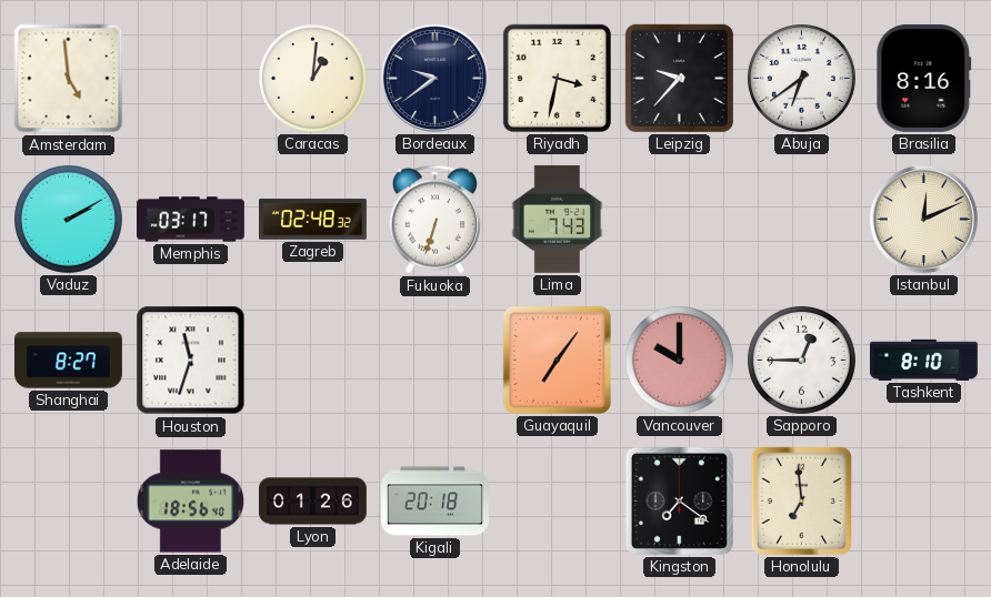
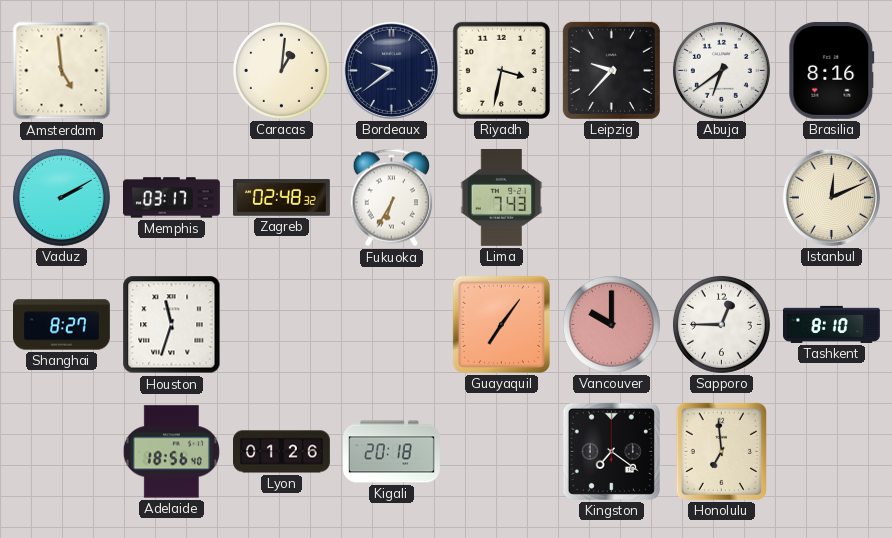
Fukuoka: 6:33 -> 6:35
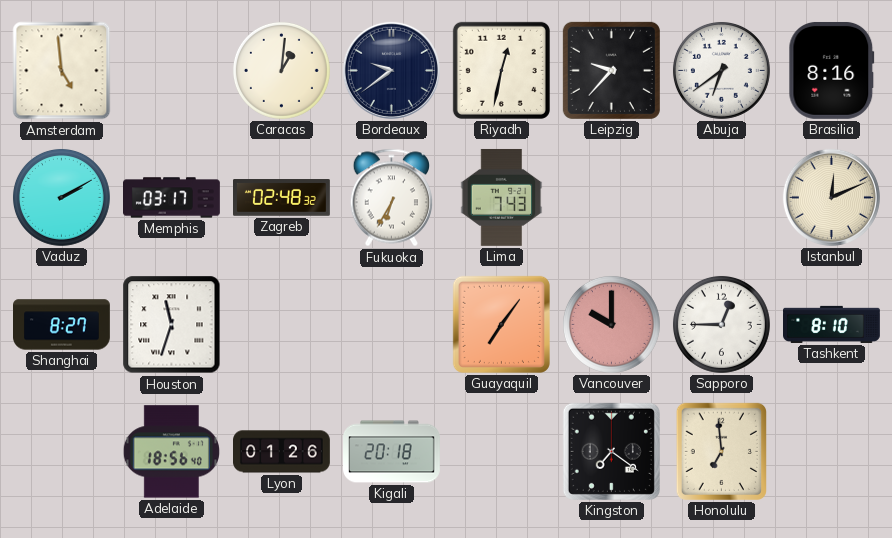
Riyadh: 3:32 -> 12:32
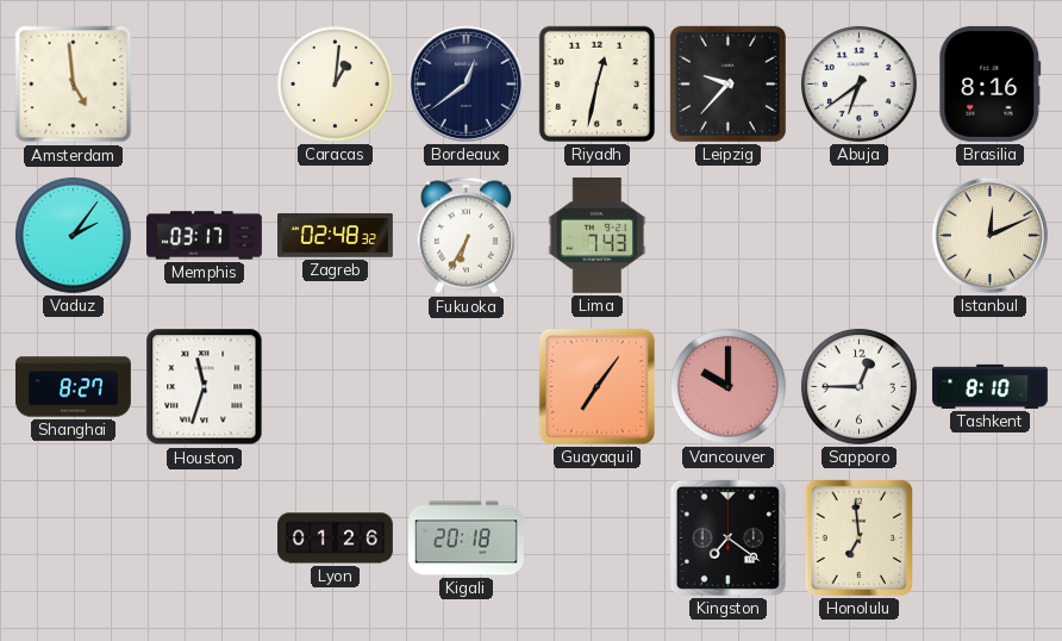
Bordeaux: 9:39 -> 12:39
Vaduz: 2:10 -> 2:06
Adelaide: 18:56 -> none
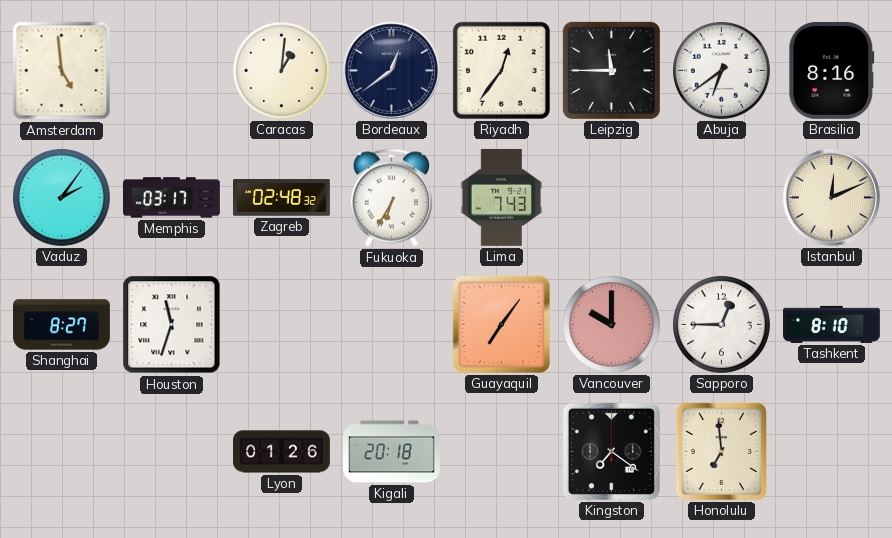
Riyadh: 12:32 -> 12:36
Leipzig: 9:37 -> 11:45
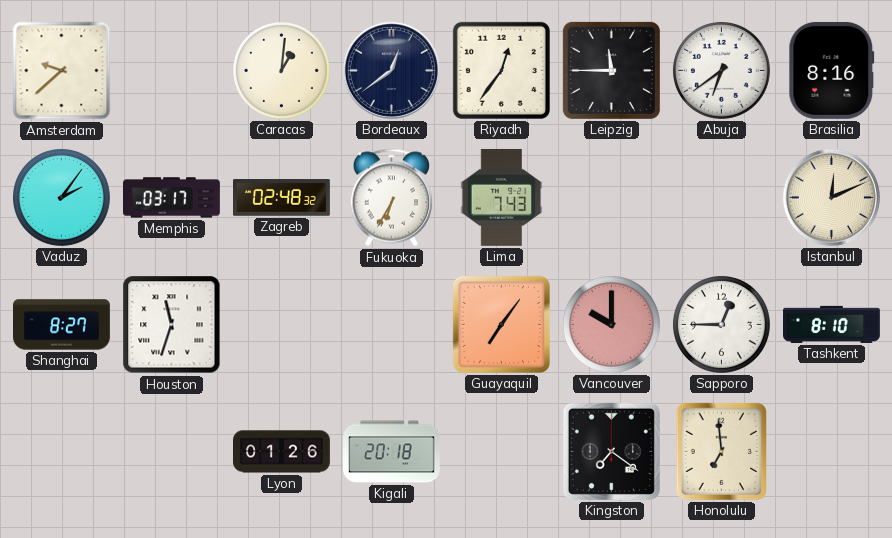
Amsterdam: 4:59 -> 9:38
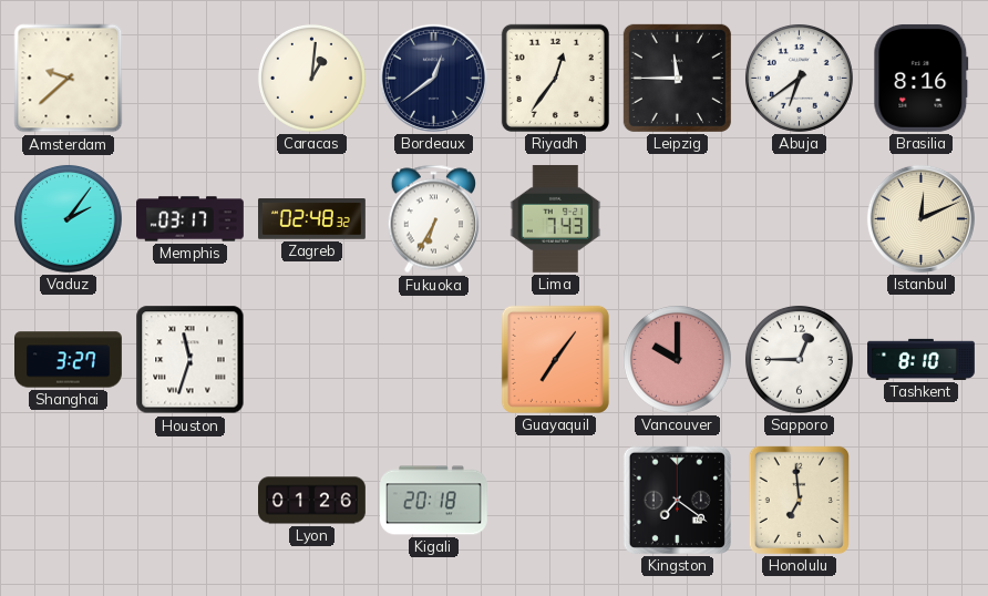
Shanghai: 8:27 -> 3:27
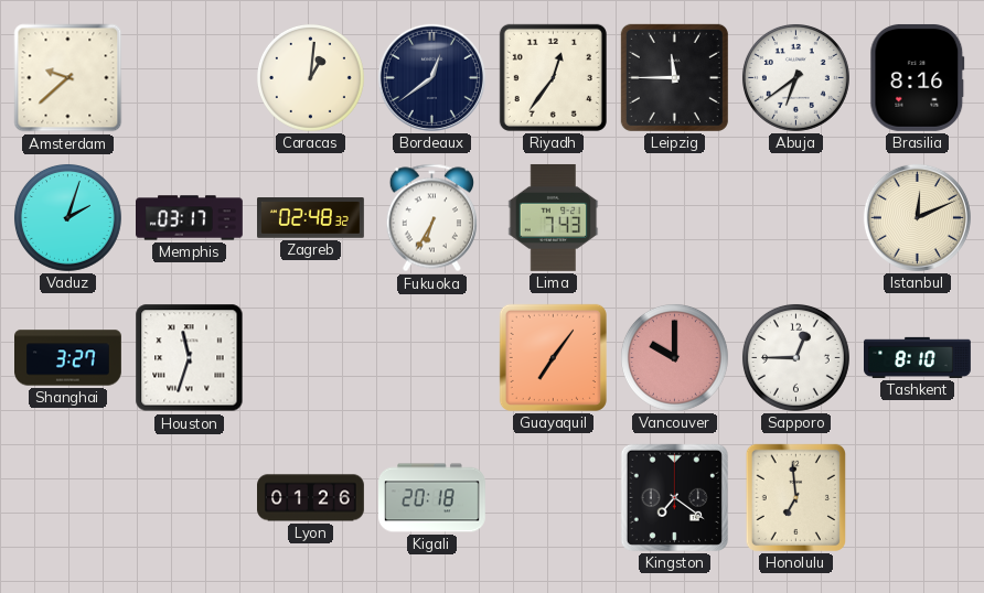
Vaduz: 2:06 -> 2:03
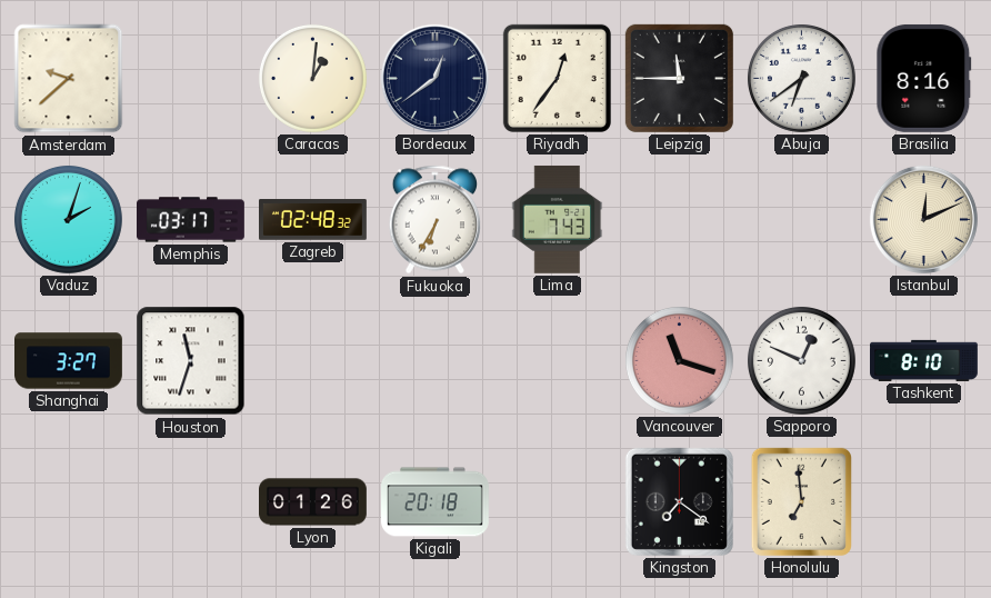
Guayaquil: 7:06 -> none
Vancouver: 10:00 -> 11:18
Sapporo: 12:45 -> 12:49
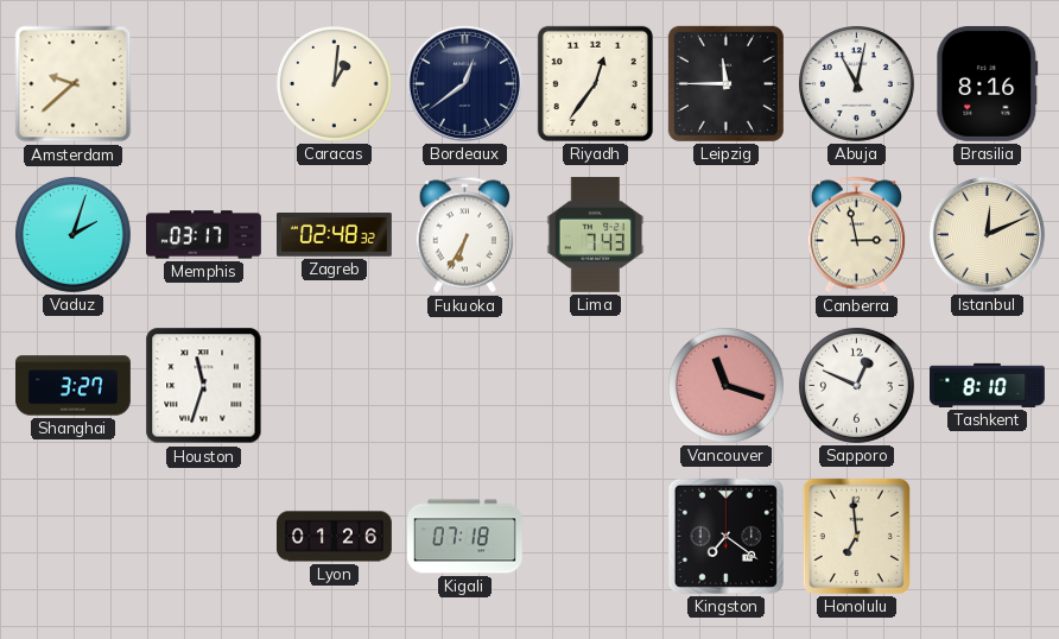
Abuja: 6:39 -> 11:02
Canberra: none -> 2:58
Kigali: 20:18 -> 07:18
